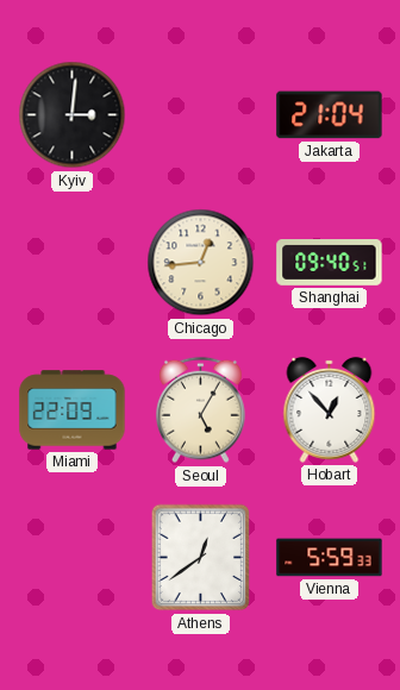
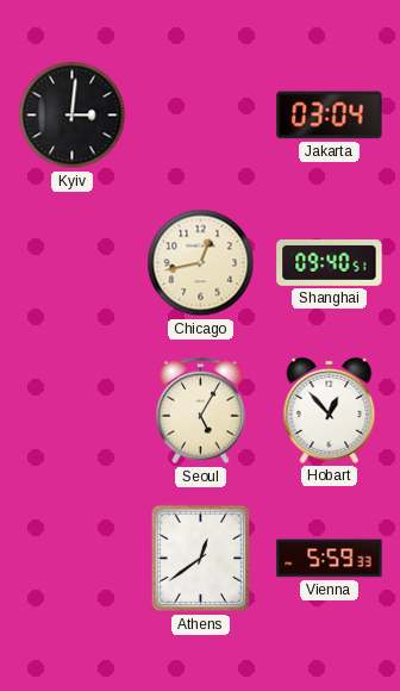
Jakarta: 21:04 -> 03:04
Chicago: 12:44 -> 12:43
Miami: 22:09 -> none
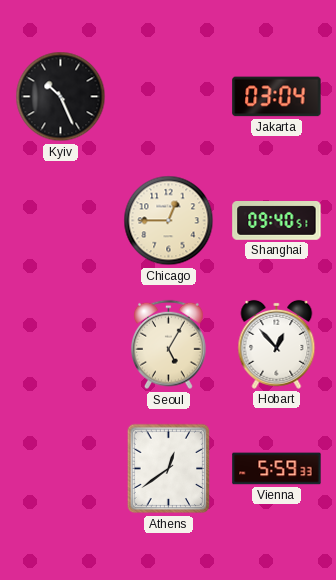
Kyiv: 3:01 -> 10:26
Chicago: 12:43 -> 12:45
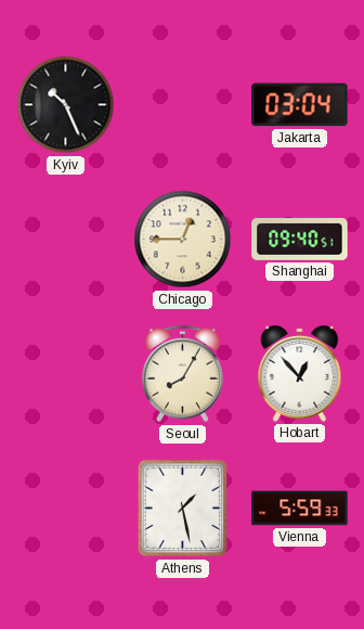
Seoul: 5:05 -> 8:05
Athens: 12:39 -> 1:28
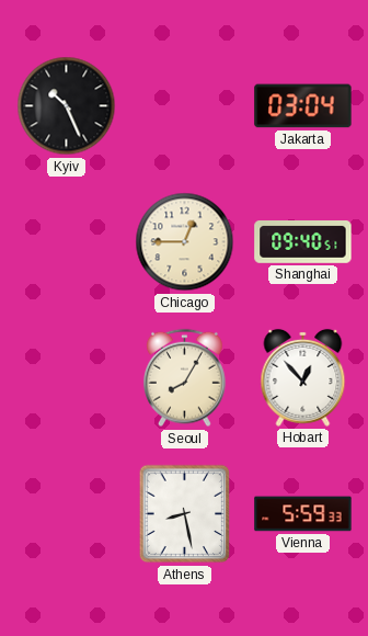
Athens: 1:28 -> 8:28
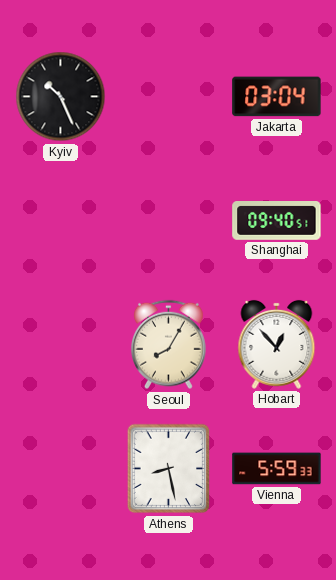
Chicago: 12:45 -> none
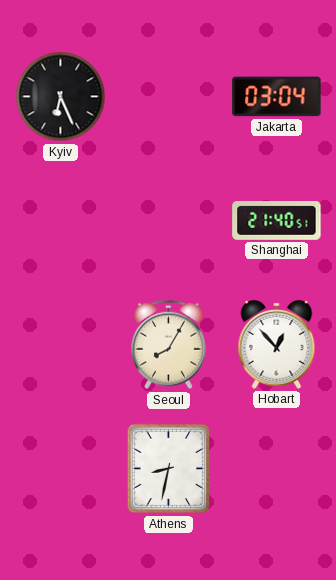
Kyiv: 10:26 -> 6:26
Shanghai: 09:40 -> 21:40
Athens: 8:28 -> 8:32
Vienna: 5:59 -> none
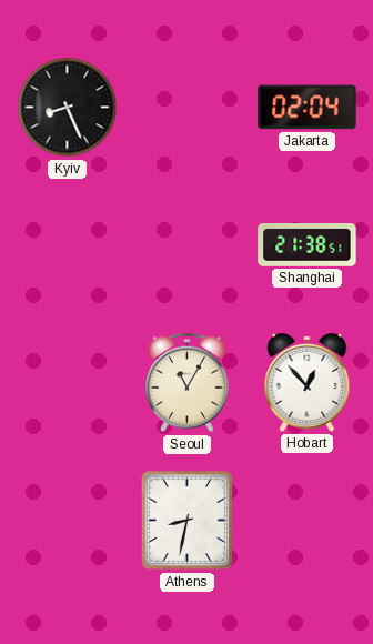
Kyiv: 6:26 -> 8:26
Jakarta: 03:04 -> 02:04
Shanghai: 21:40 -> 21:38
Seoul: 8:05 -> 11:05
